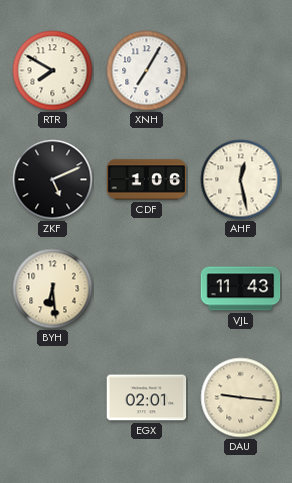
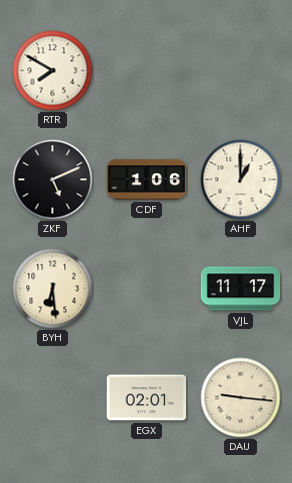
XNH: 7:05 -> none
AHF: 12:28 -> 1:00
VJL: 11:43 -> 11:17
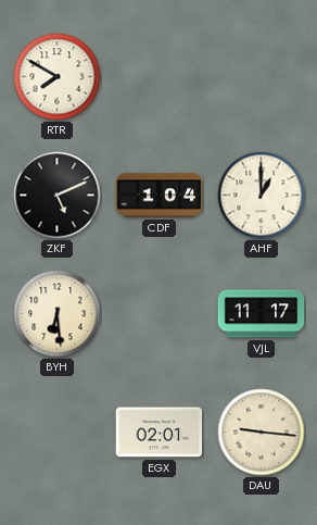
CDF: 1:06 -> 1:04
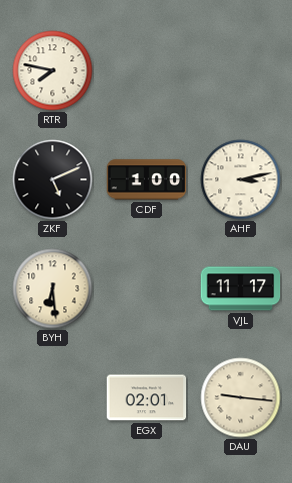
RTR: 7:50 -> 7:47
CDF: 1:04 -> 1:00
AHF: 1:00 -> 3:13
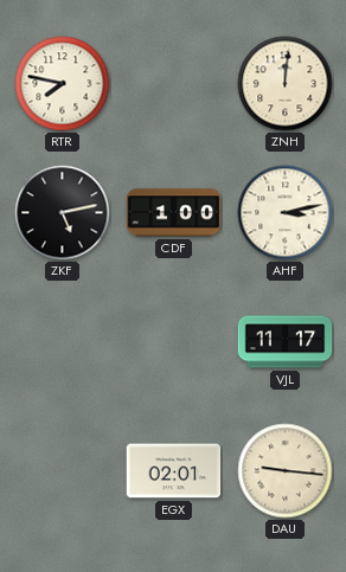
ZNH: none -> 12:01
ZKF: 5:11 -> 5:13
BYH: 6:29 -> none
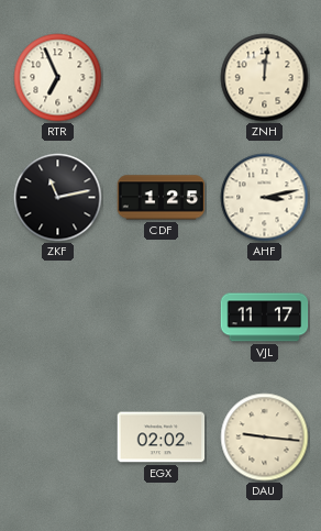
RTR: 7:47 -> 6:56
ZKF: 5:13 -> 11:13
CDF: 1:00 -> 1:25
EGX: 02:01 -> 02:02
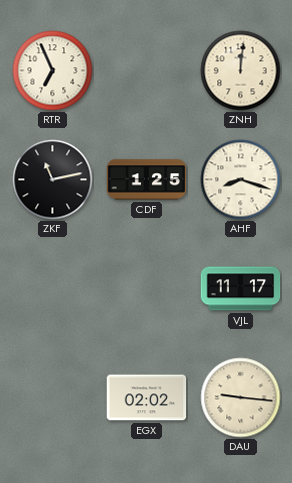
AHF: 3:13 -> 8:18
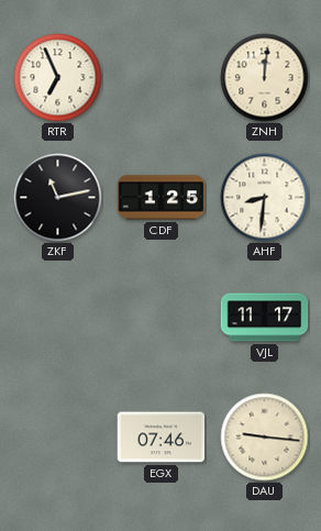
AHF: 8:18 -> 8:31
EGX: 02:02 -> 07:46
